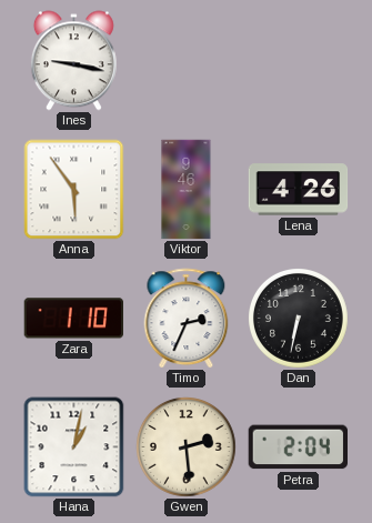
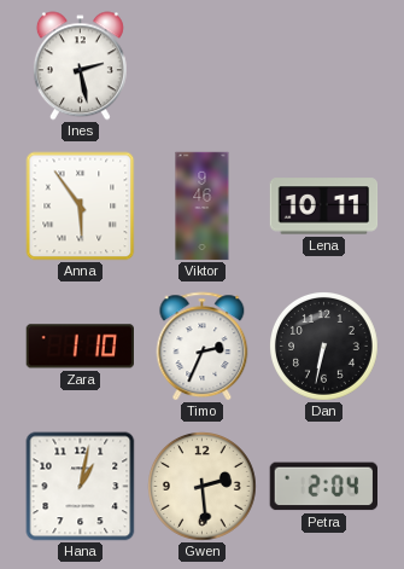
Ines: 9:17 -> 2:28
Lena: 4:26 -> 10:11
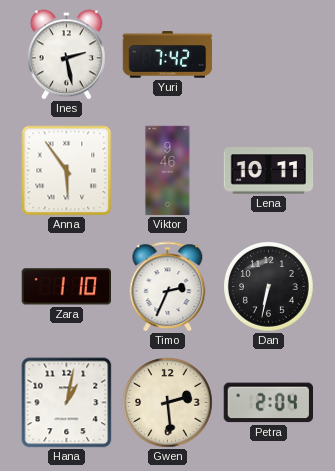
Yuri: none -> 7:42
